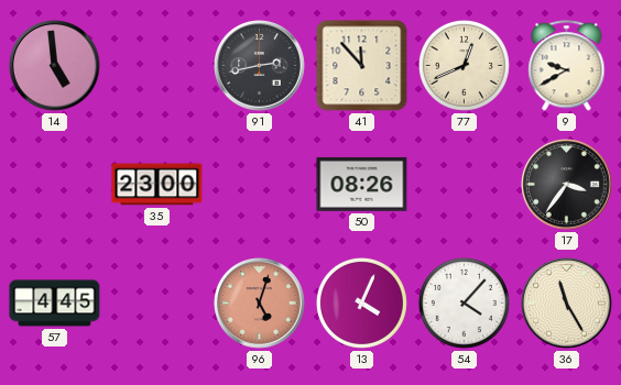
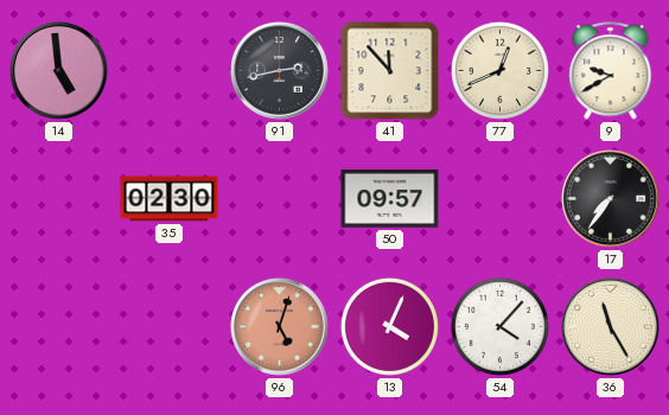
35: 23:00 -> 02:30
50: 08:26 -> 09:57
17: 3:36 -> 7:36
57: 4:45 -> none
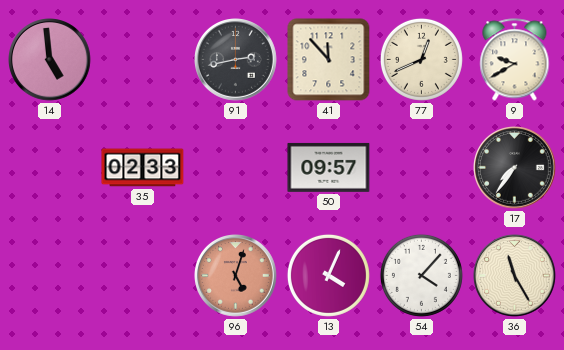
35: 02:30 -> 02:33
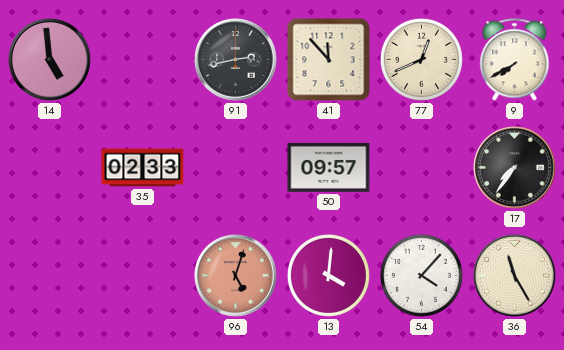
9: 9:40 -> 7:40
13: 4:04 -> 4:01
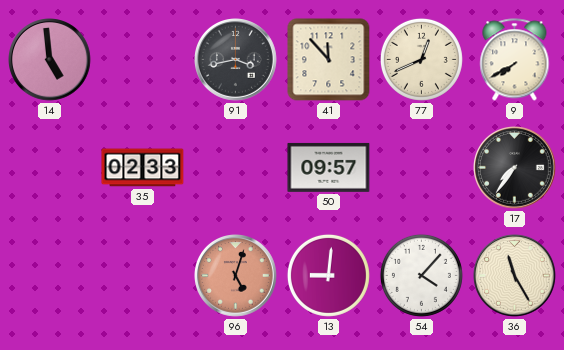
91: 2:43 -> 3:43
13: 4:01 -> 9:01
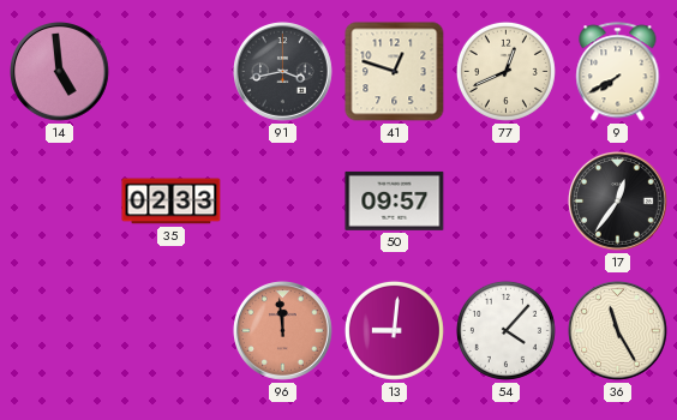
41: 11:53 -> 12:48
17: 7:36 -> 12:36
96: 5:03 -> 11:59
